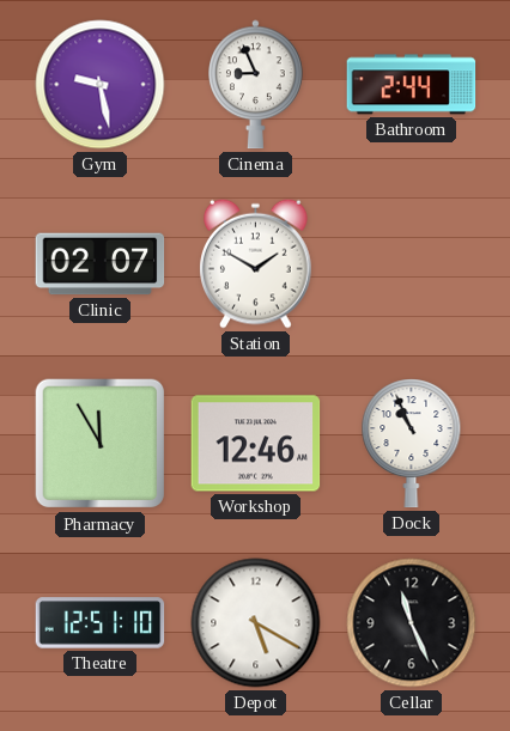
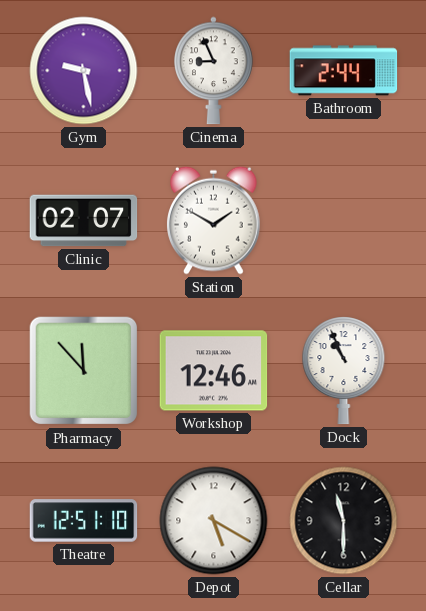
Pharmacy: 11:55 -> 11:53
Cellar: 11:26 -> 11:30
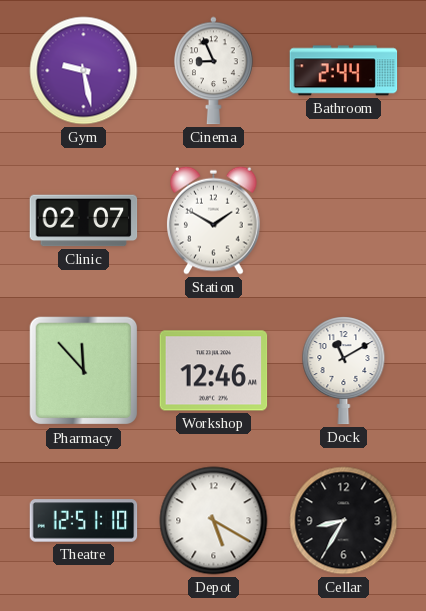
Dock: 10:56 -> 11:10
Cellar: 11:30 -> 8:35
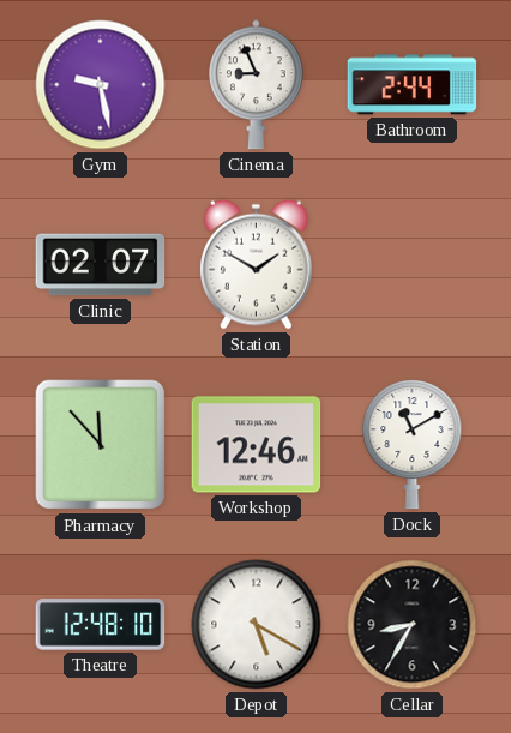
Theatre: 12:51 -> 12:48
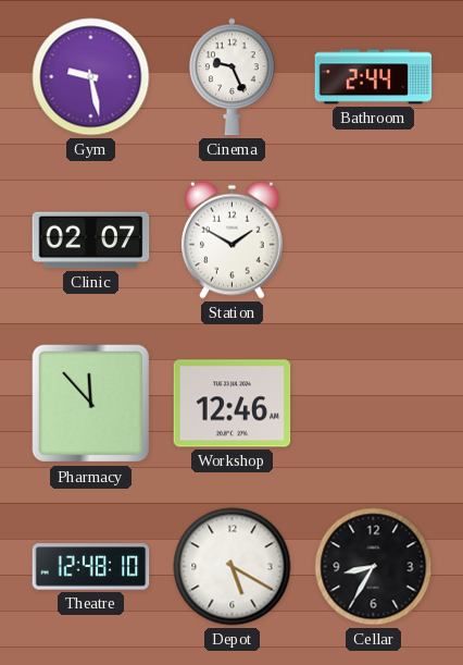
Cinema: 8:56 -> 9:26
Dock: 11:10 -> none
